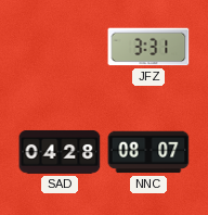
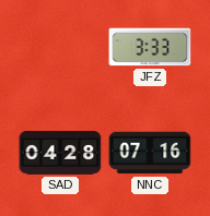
JFZ: 3:31 -> 3:33
NNC: 08:07 -> 07:16
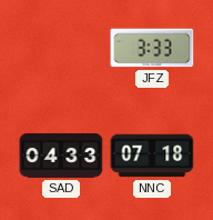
SAD: 04:28 -> 04:33
NNC: 07:16 -> 07:18
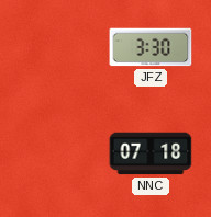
JFZ: 3:33 -> 3:30
SAD: 04:33 -> none
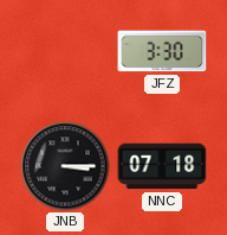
JNB: none -> 3:15
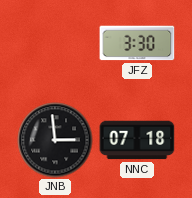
JNB: 3:15 -> 2:59
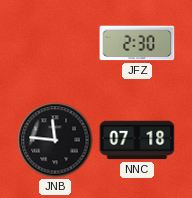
JFZ: 3:30 -> 2:30
JNB: 2:59 -> 11:46
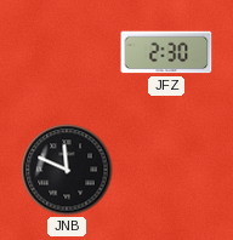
JNB: 11:46 -> 11:49
NNC: 07:18 -> none
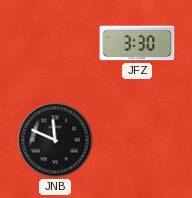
JFZ: 2:30 -> 3:30
